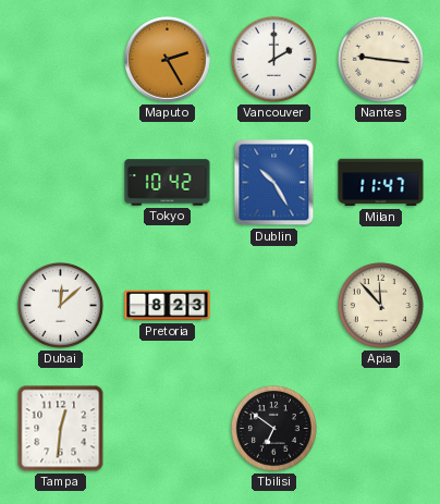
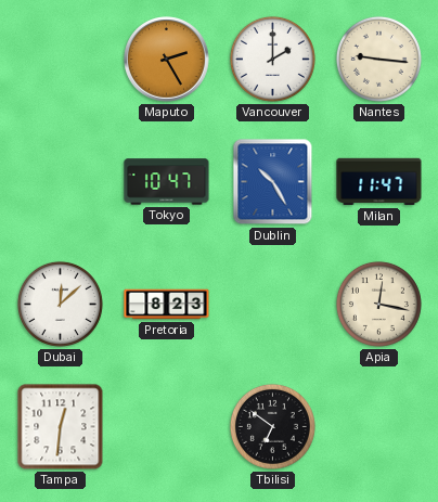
Tokyo: 10:42 -> 10:47
Apia: 11:53 -> 12:17
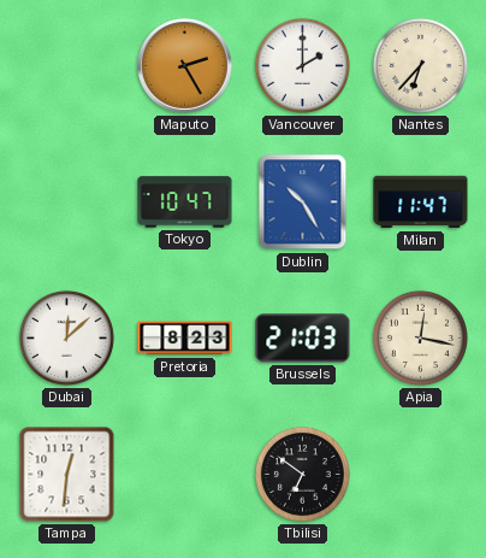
Nantes: 9:16 -> 6:37
Brussels: none -> 21:03
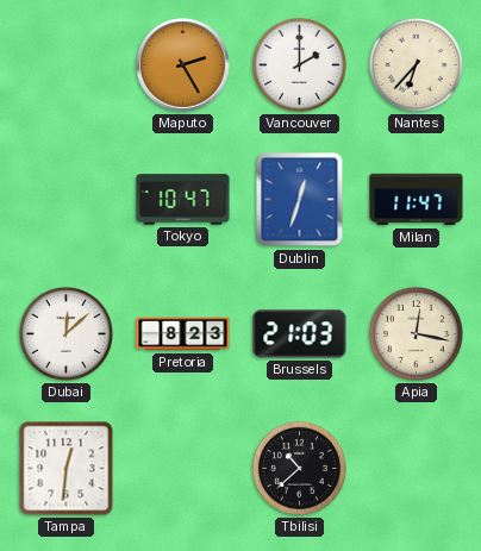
Dublin: 10:25 -> 12:33
Tbilisi: 6:51 -> 10:38
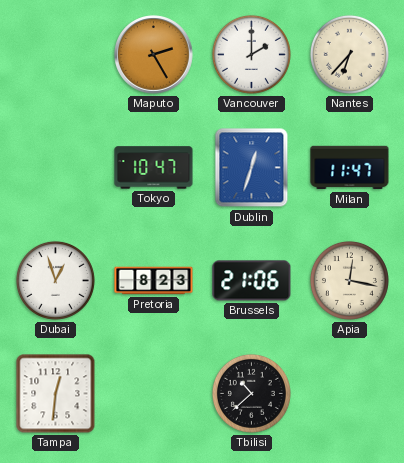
Dubai: 12:08 -> 12:57
Brussels: 21:03 -> 21:06
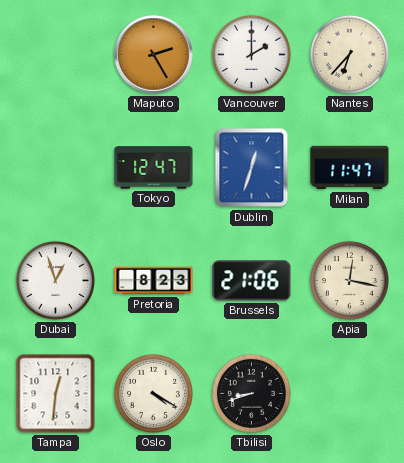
Tokyo: 10:47 -> 12:47
Oslo: none -> 4:20
Tbilisi: 10:38 -> 8:42
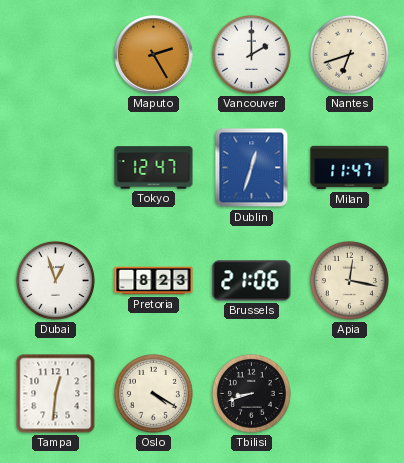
Nantes: 6:37 -> 6:42
